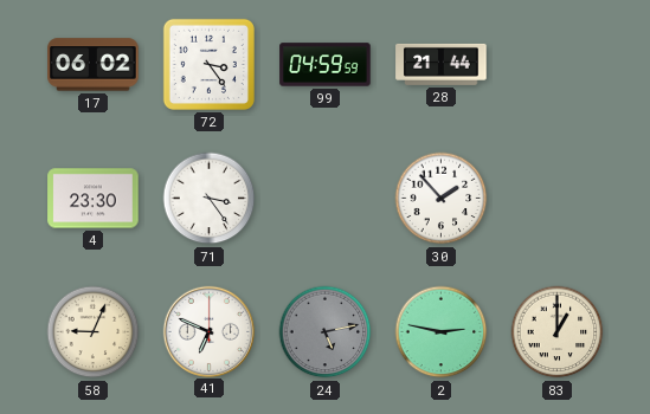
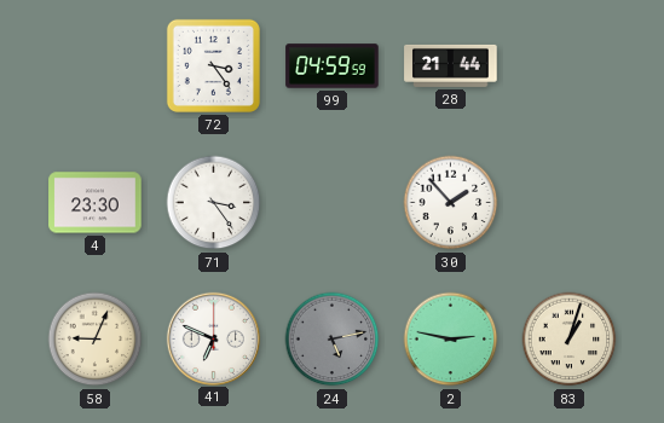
17: 06:02 -> none
83: 1:00 -> 1:03
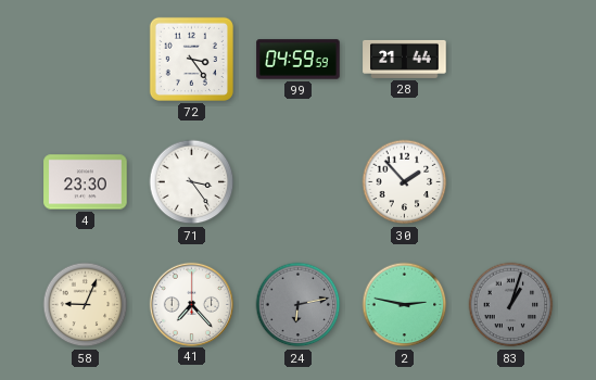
41: 6:49 -> 7:23
24: 5:13 -> 6:13
83 dial: cream -> grey
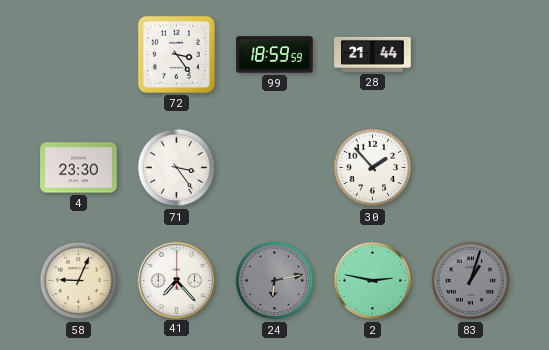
99: 04:59 -> 18:59
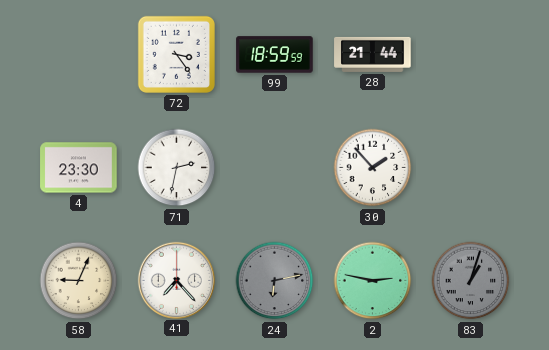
71: 3:24 -> 2:32
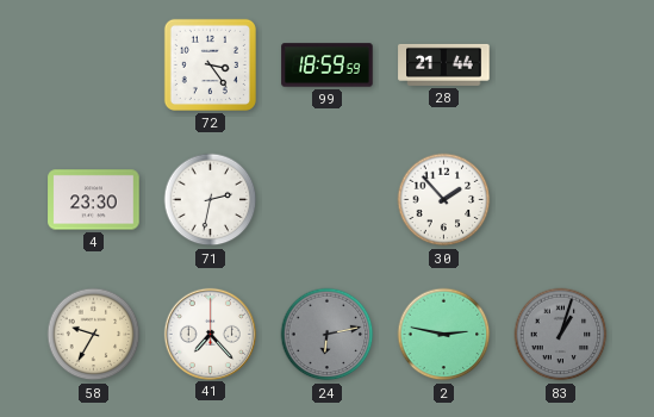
58: 9:04 -> 9:35
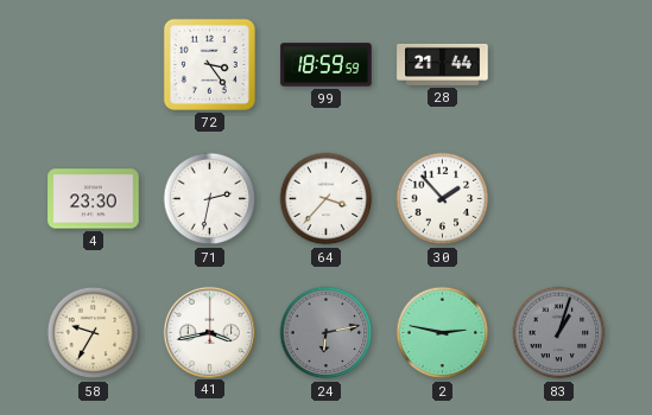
64: none -> 3:37
41: 7:23 -> 3:43
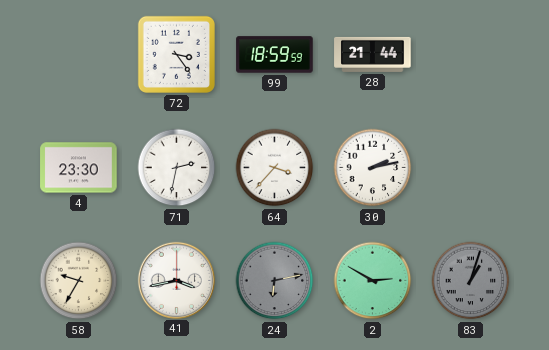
30: 1:53 -> 2:13
2: 2:47 -> 2:50
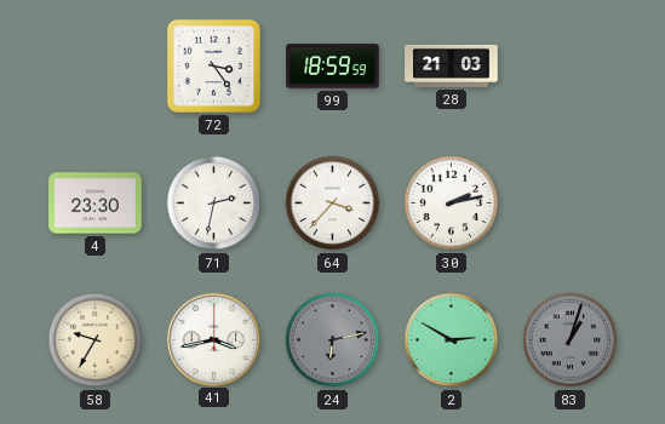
28: 21:44 -> 21:03
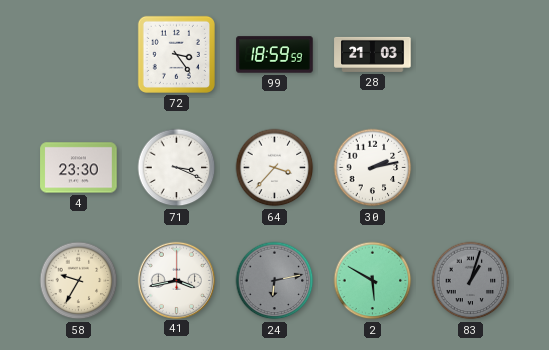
71: 2:32 -> 3:19
2: 2:50 -> 5:50
